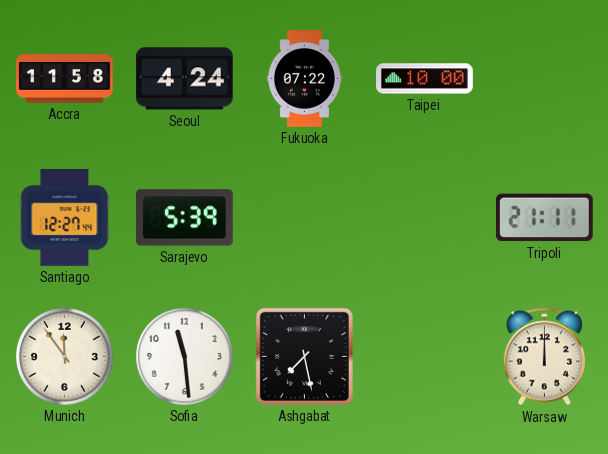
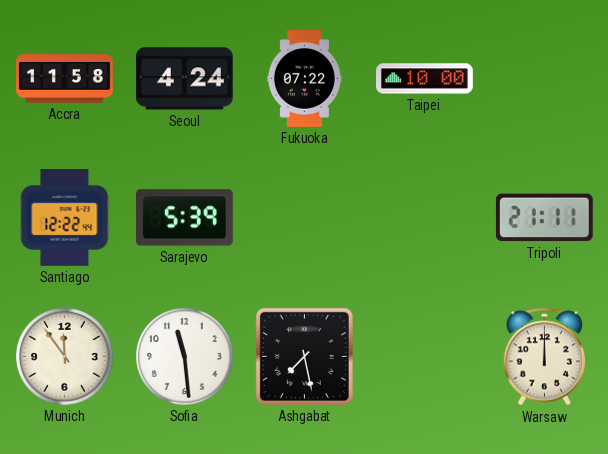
Santiago: 12:27 -> 12:22
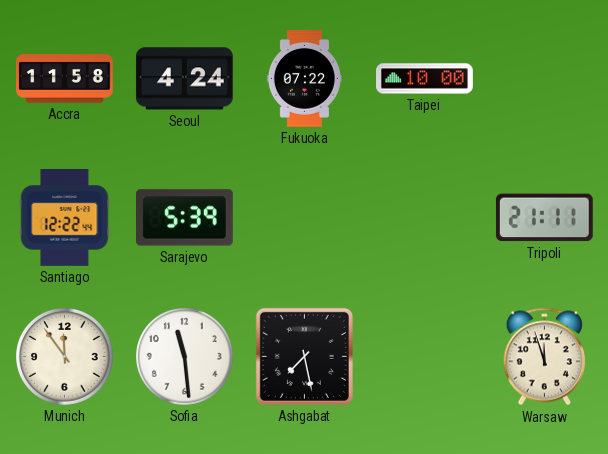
Warsaw: 12:00 -> 11:57
